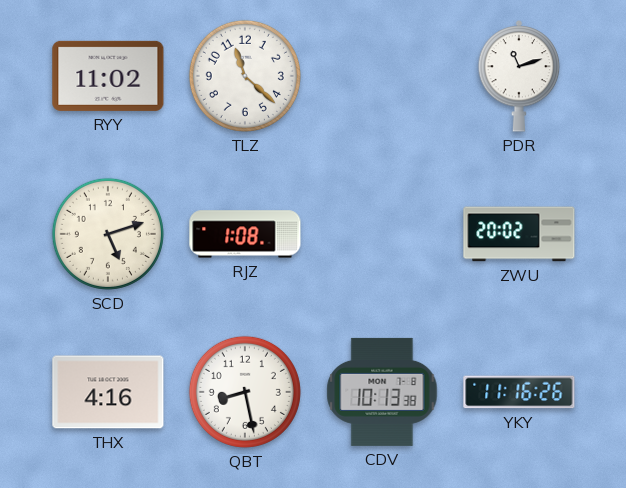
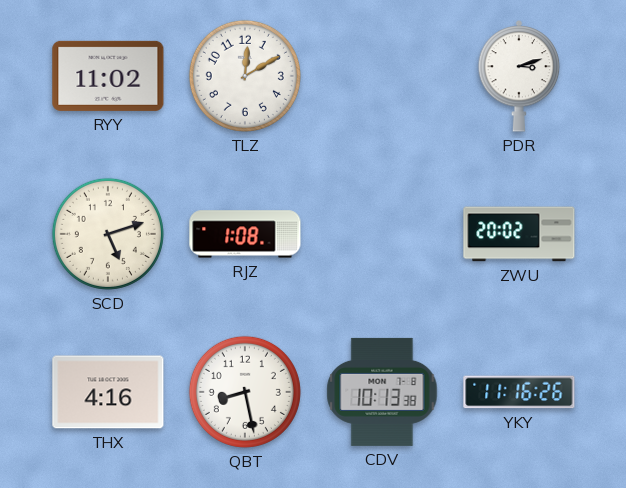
TLZ: 11:22 -> 12:10
PDR: 11:12 -> 3:12
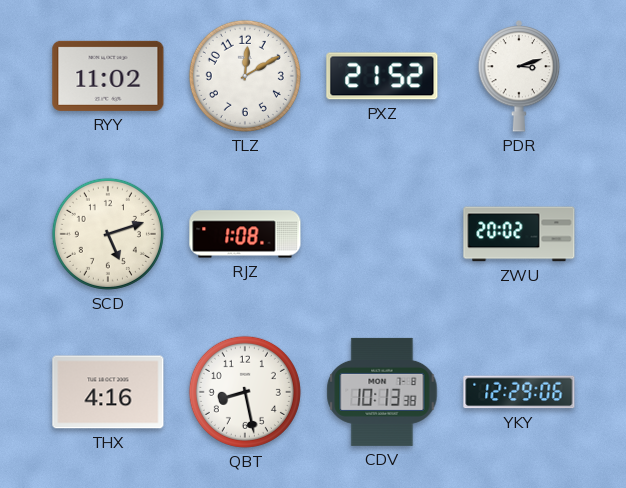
PXZ: none -> 21:52
YKY: 11:16 -> 12:29
